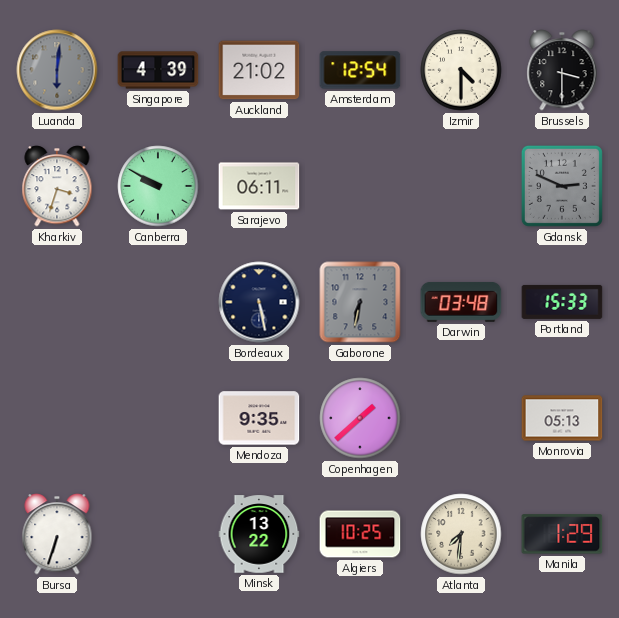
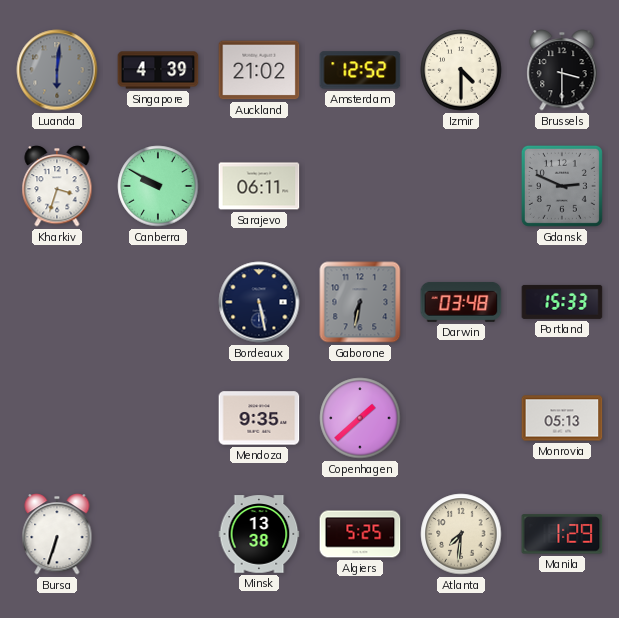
Amsterdam: 12:54 -> 12:52
Minsk: 13:22 -> 13:38
Algiers: 10:25 -> 5:25
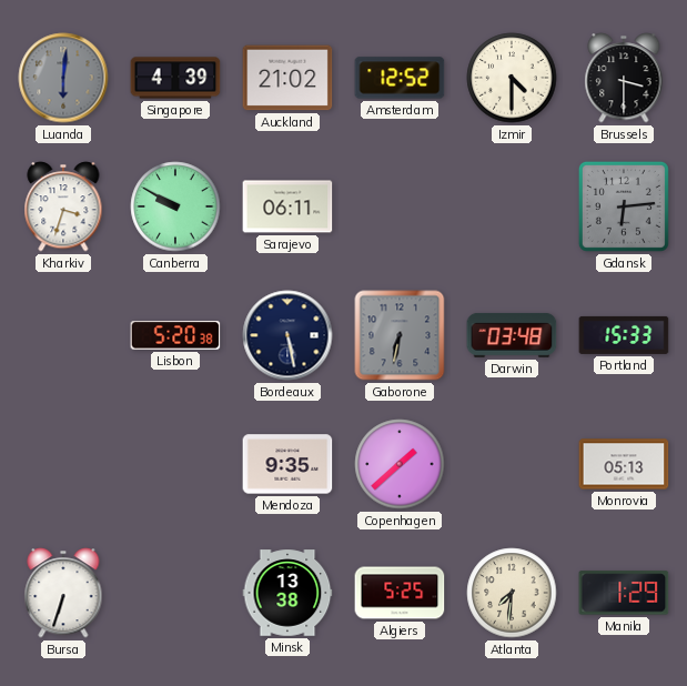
Gdansk: 2:49 -> 6:14
Lisbon: none -> 5:20
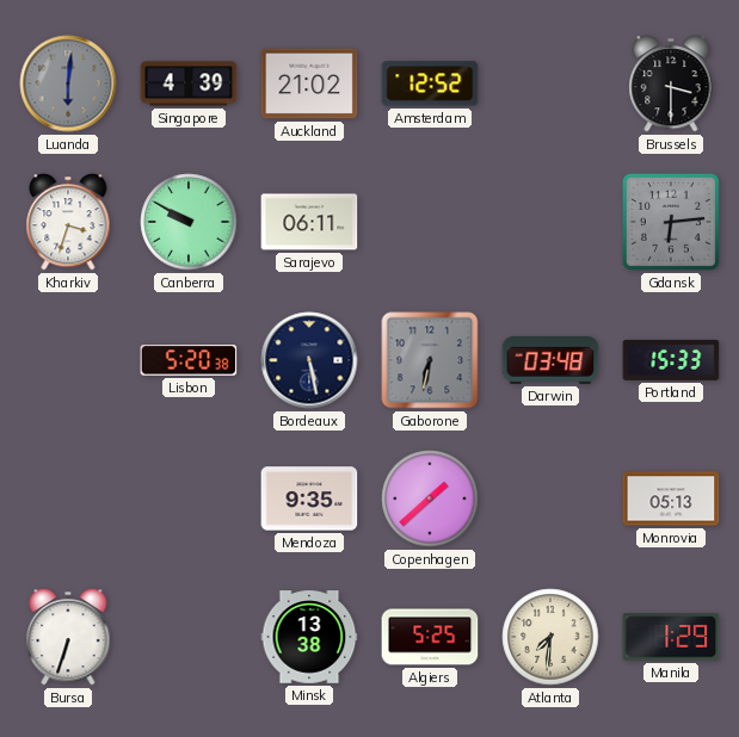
Izmir: 4:30 -> none
